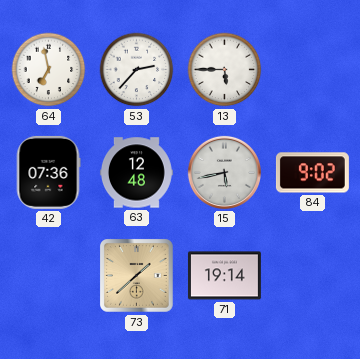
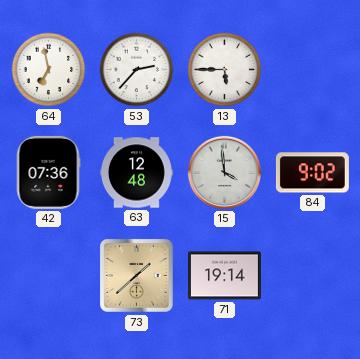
15: 5:43 -> 3:59
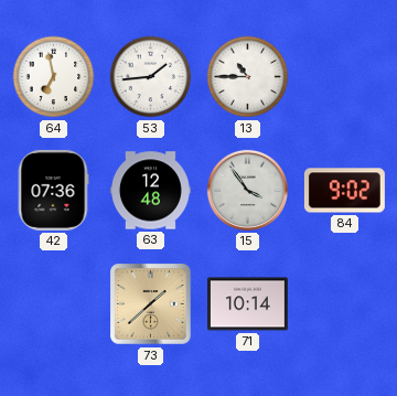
53: 2:37 -> 1:44
13: 5:45 -> 10:45
15: 3:59 -> 3:54
71: 19:14 -> 10:14
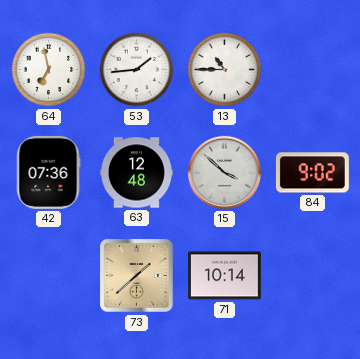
15: 3:54 -> 3:52
